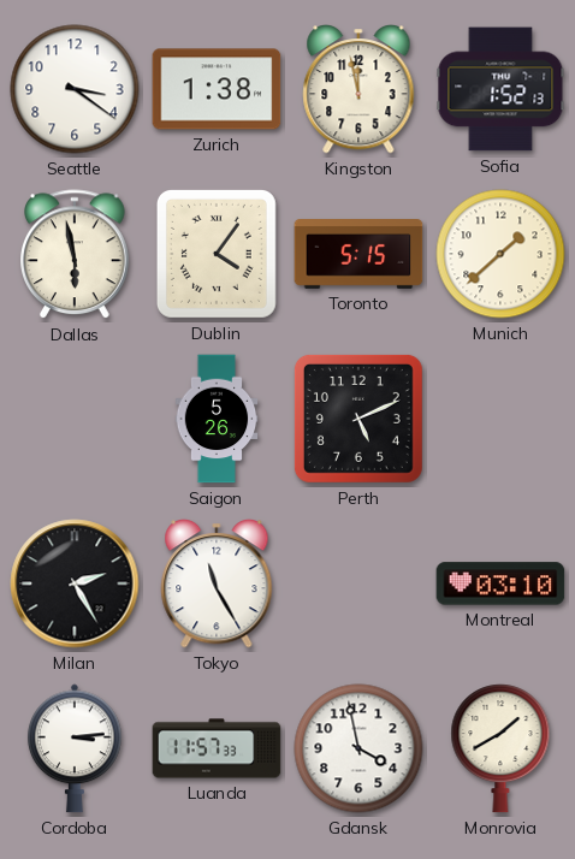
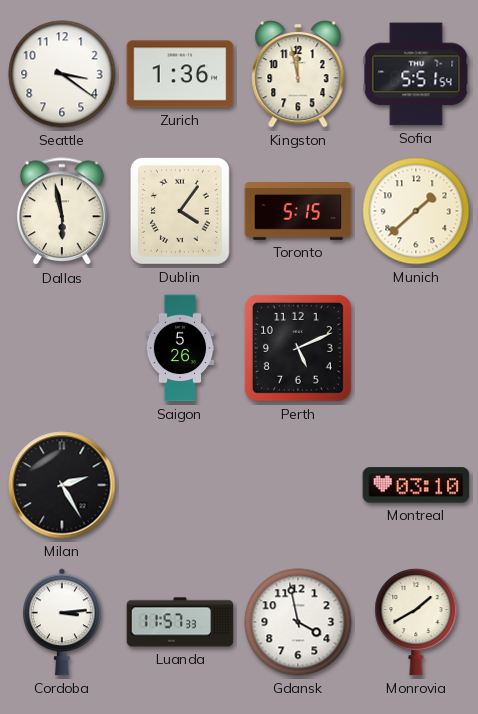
Zurich: 1:38 -> 1:36
Sofia: 1:52 -> 5:51
Tokyo: 11:25 -> none
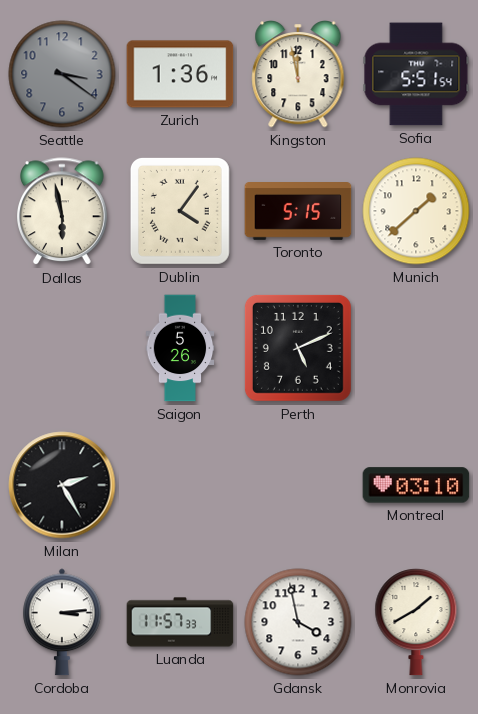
Seattle dial: white -> grey
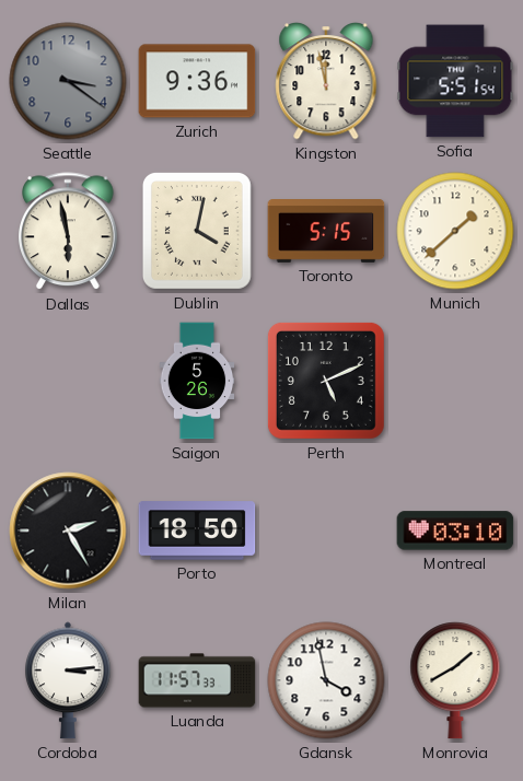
Zurich: 1:36 -> 9:36
Dublin: 4:06 -> 4:02
Porto: none -> 18:50
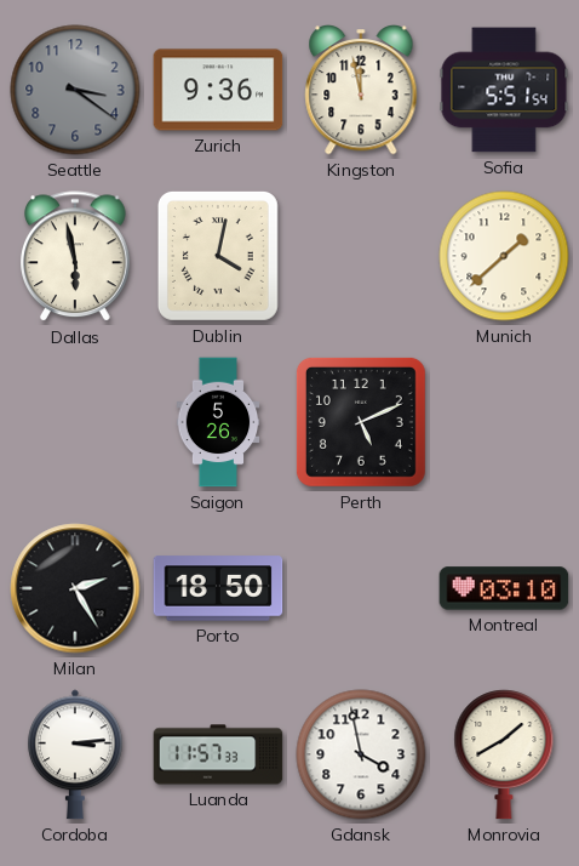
Toronto: 5:15 -> none
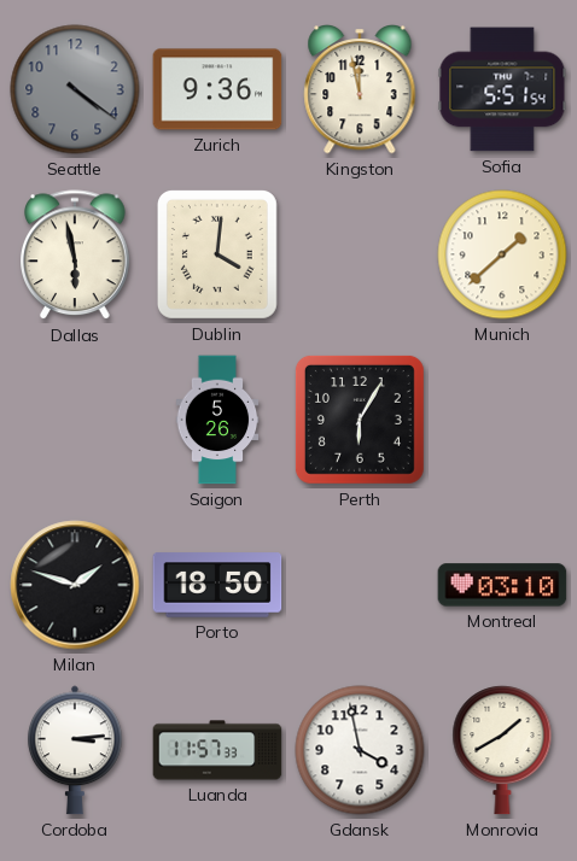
Seattle: 3:21 -> 4:21
Dublin: 4:02 -> 4:01
Perth: 5:11 -> 6:05
Milan: 2:25 -> 1:48
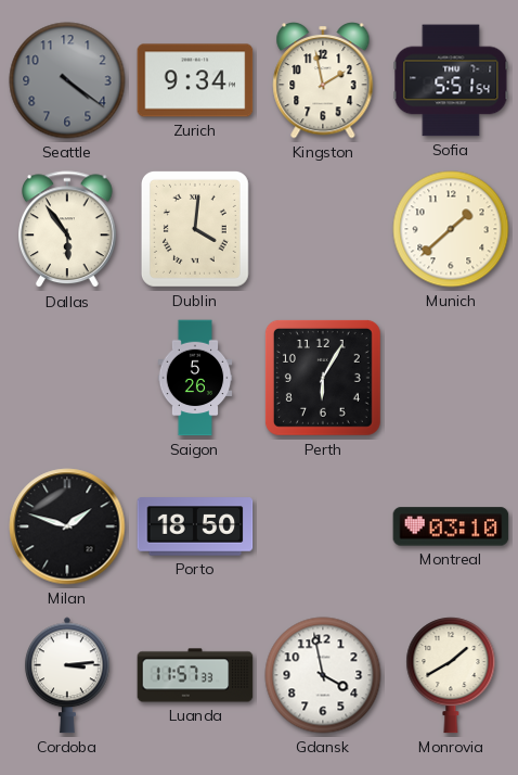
Zurich: 9:36 -> 9:34
Kingston: 11:58 -> 1:58
Dallas: 5:58 -> 5:54
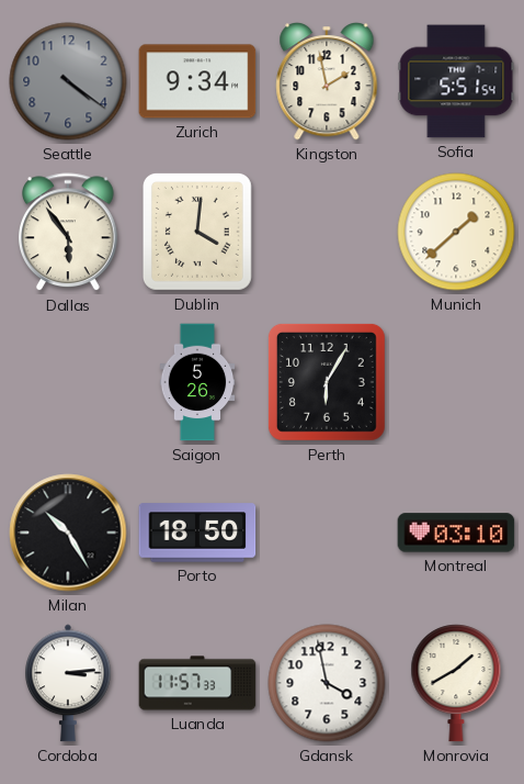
Milan: 1:48 -> 10:25
